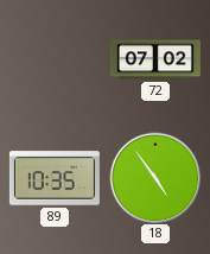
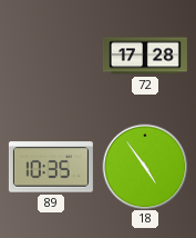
72: 07:02 -> 17:28
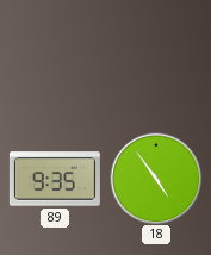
72: 17:28 -> none
89: 10:35 -> 9:35
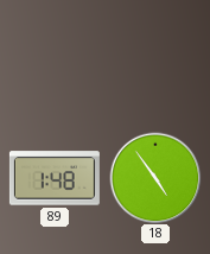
89: 9:35 -> 1:48
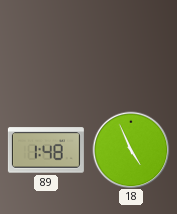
18: 4:54 -> 4:56
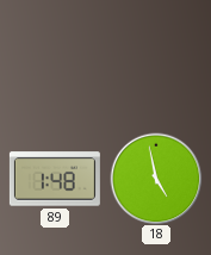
18: 4:56 -> 4:58
